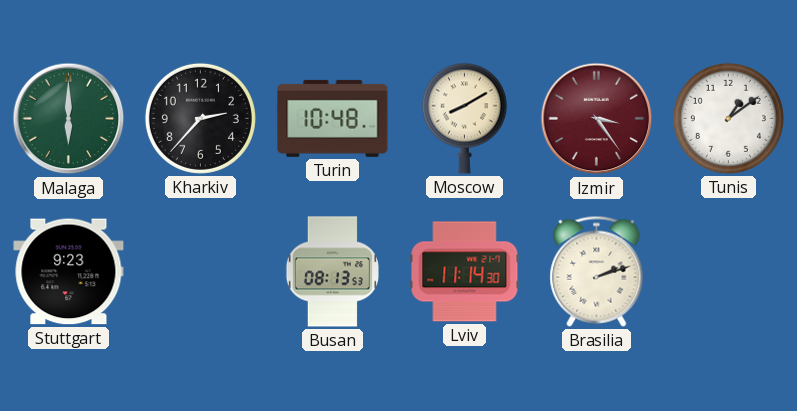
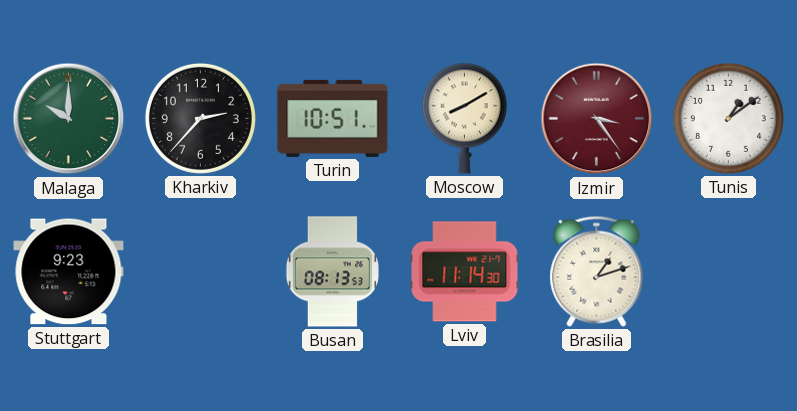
Malaga: 6:00 -> 10:00
Turin: 10:48 -> 10:51
Brasilia: 2:12 -> 1:12
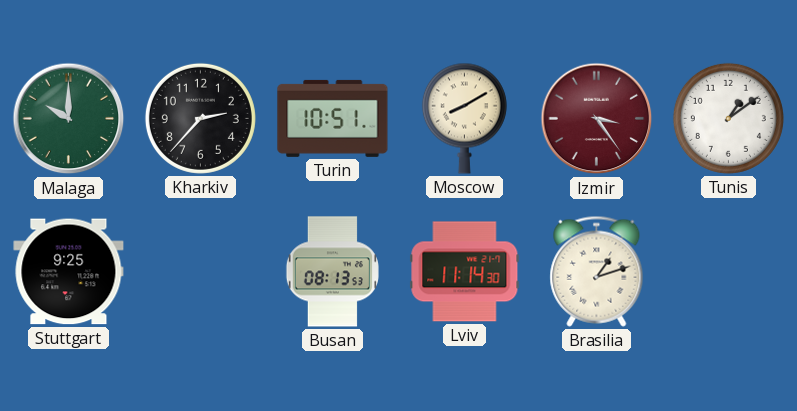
Stuttgart: 9:23 -> 9:25
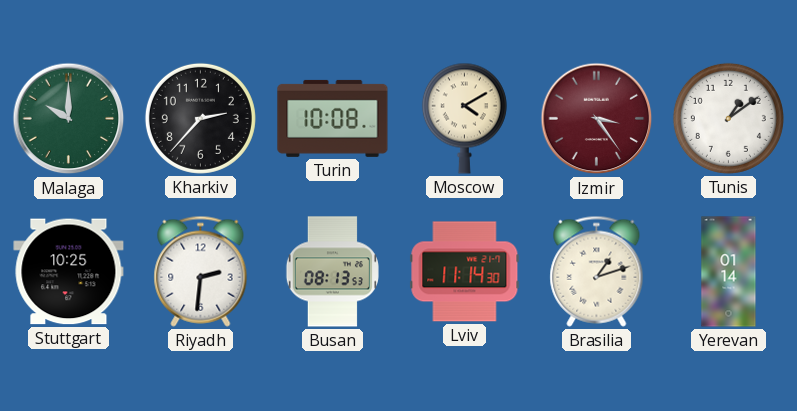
Turin: 10:51 -> 10:08
Moscow: 8:10 -> 4:10
Stuttgart: 9:25 -> 10:25
Riyadh: none -> 2:31
Yerevan: none -> 01:14
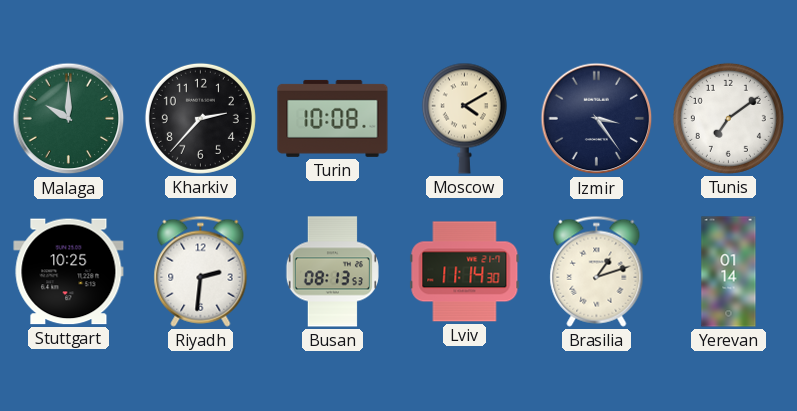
Izmir dial: burgundy -> navy
Tunis: 1:09 -> 7:09
